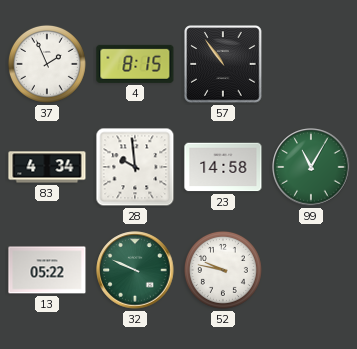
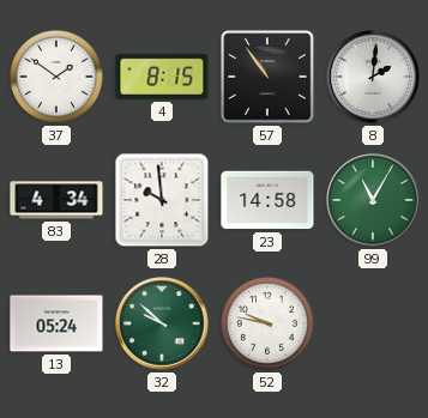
37: 1:56 -> 1:51
8: none -> 2:01
13: 05:22 -> 05:24
32: 9:49 -> 9:52
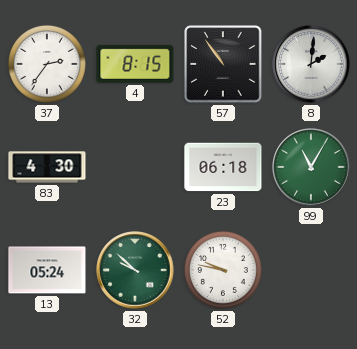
37: 1:51 -> 2:36
83: 4:34 -> 4:30
28: 9:59 -> none
23: 14:58 -> 06:18
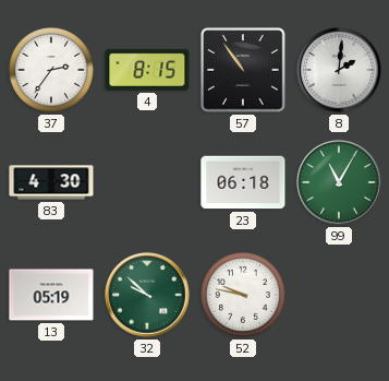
13: 05:24 -> 05:19
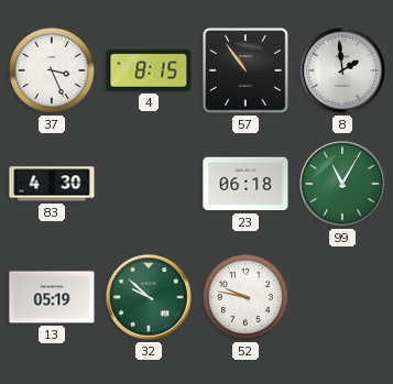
37: 2:36 -> 3:26
8: 2:01 -> 1:59
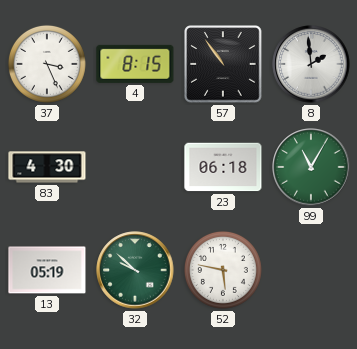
52: 9:47 -> 5:47
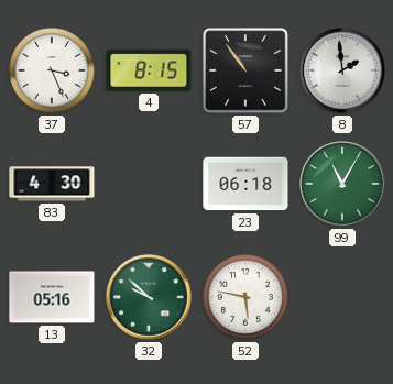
13: 05:19 -> 05:16
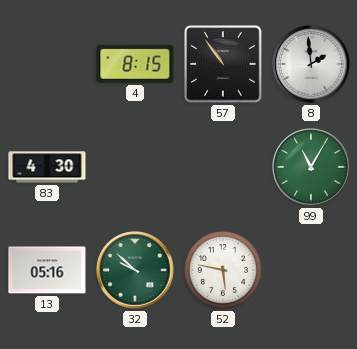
37: 3:26 -> none
23: 06:18 -> none
